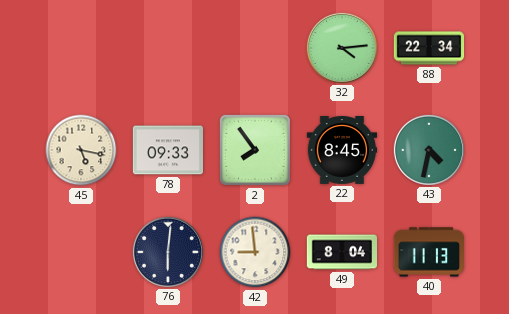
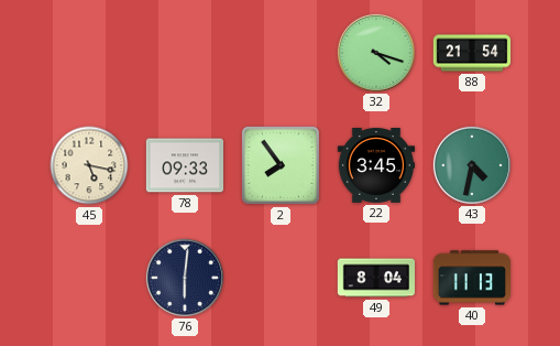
32: 4:14 -> 4:18
88: 22:34 -> 21:54
22: 8:45 -> 3:45
42: 8:59 -> none
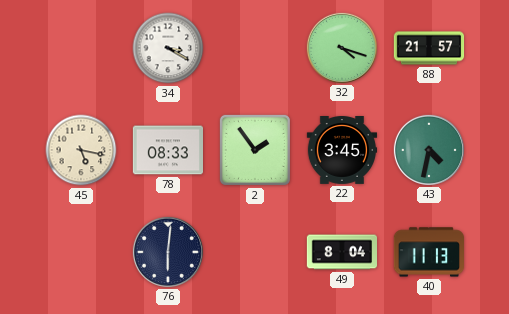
34: none -> 3:20
88: 21:54 -> 21:57
78: 09:33 -> 08:33
2: 7:54 -> 1:54
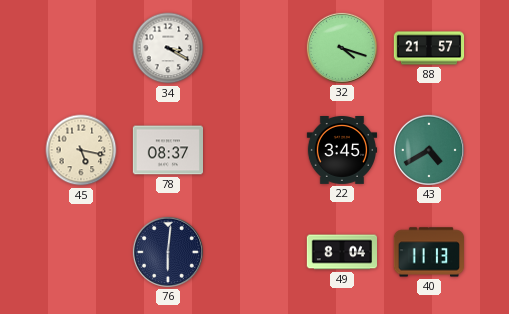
78: 08:33 -> 08:37
2: 1:54 -> none
43: 4:32 -> 4:40
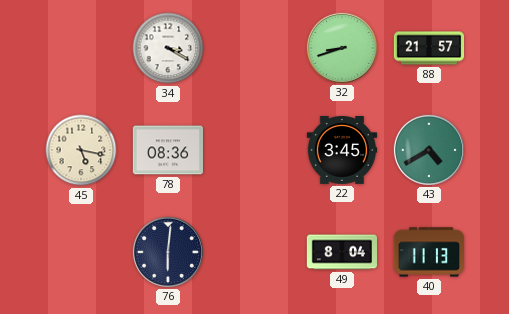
32: 4:18 -> 8:42
78: 08:37 -> 08:36
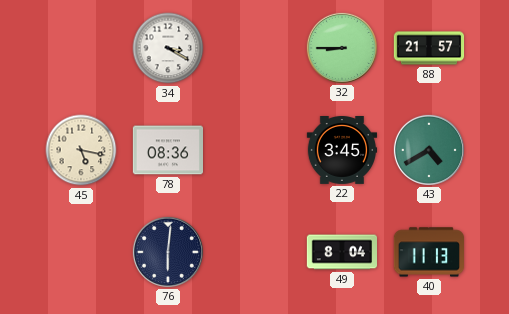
32: 8:42 -> 8:45
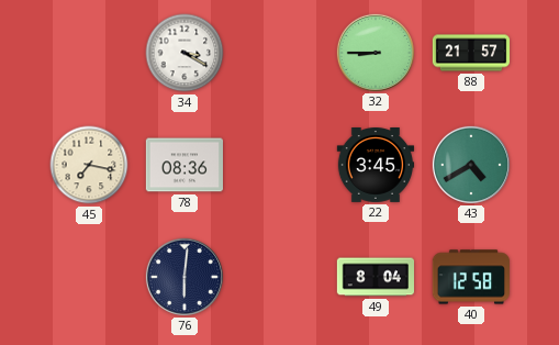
45: 5:17 -> 7:17
40: 11:13 -> 12:58
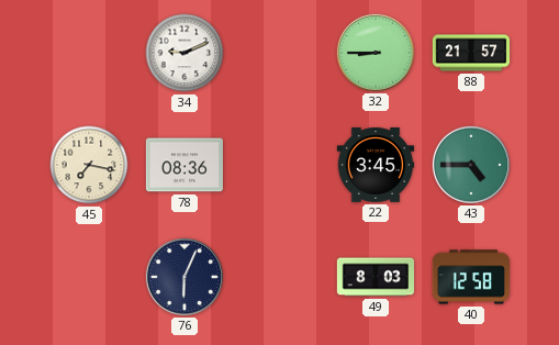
34: 3:20 -> 9:11
43: 4:40 -> 4:45
76: 6:01 -> 6:04
49: 8:04 -> 8:03
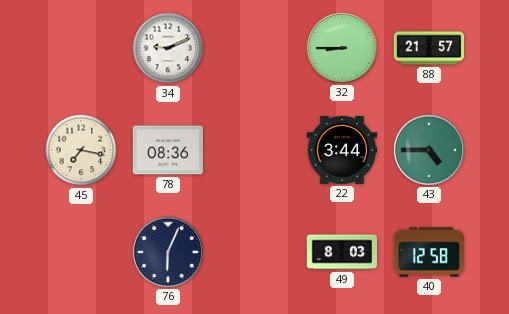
22: 3:45 -> 3:44
